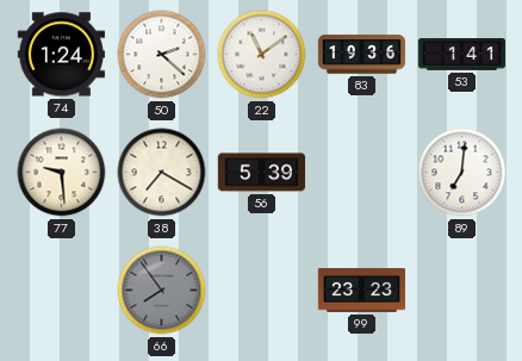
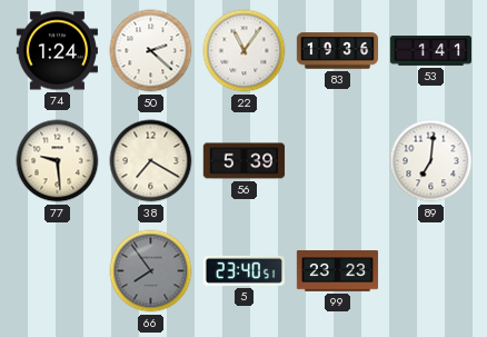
22: 11:09 -> 11:06
5: none -> 23:40
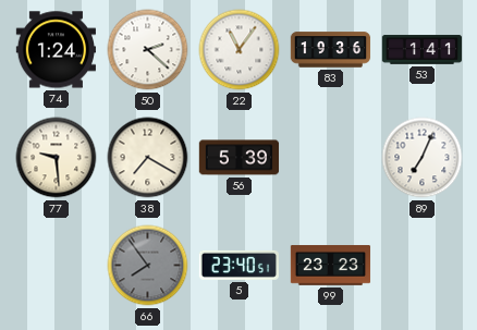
89: 7:01 -> 7:04
